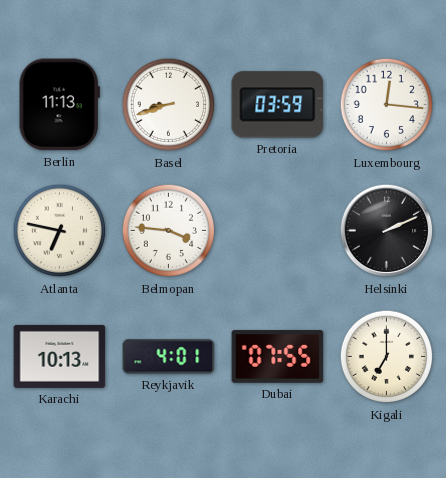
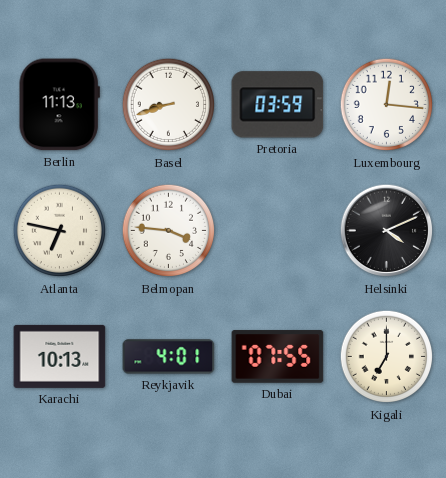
Helsinki: 2:11 -> 4:11
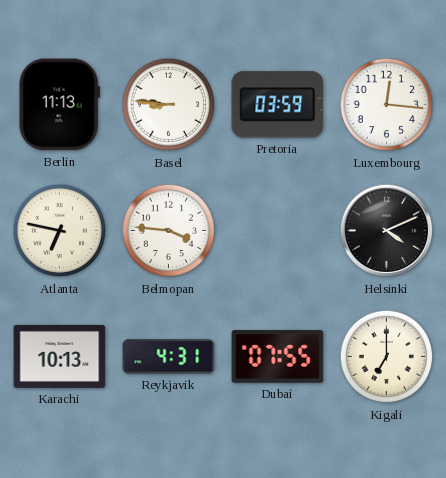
Basel: 8:42 -> 8:46
Reykjavik: 4:01 -> 4:31
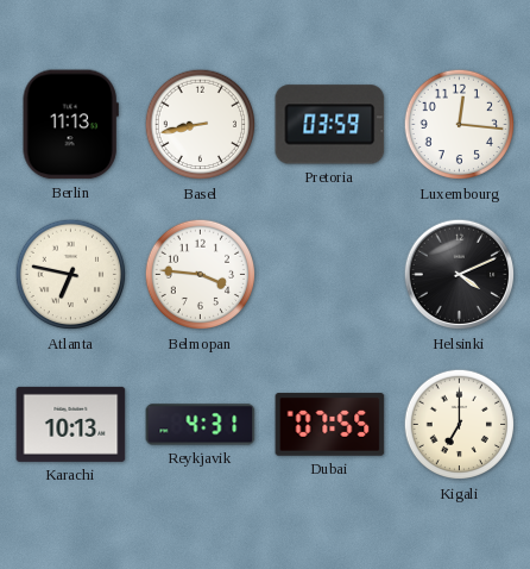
Basel: 8:46 -> 8:43
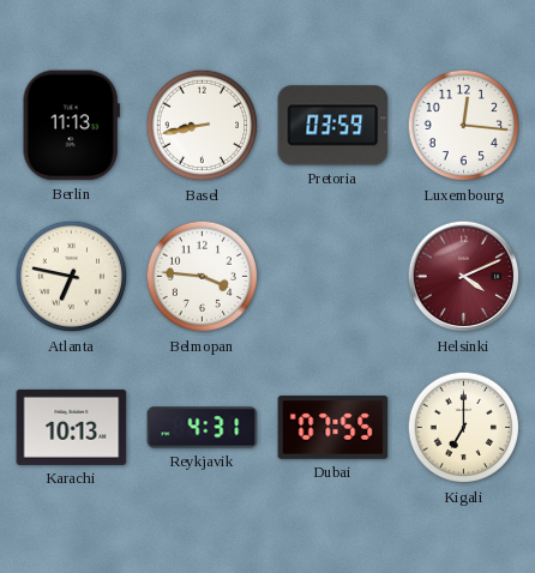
Helsinki dial: black -> burgundy
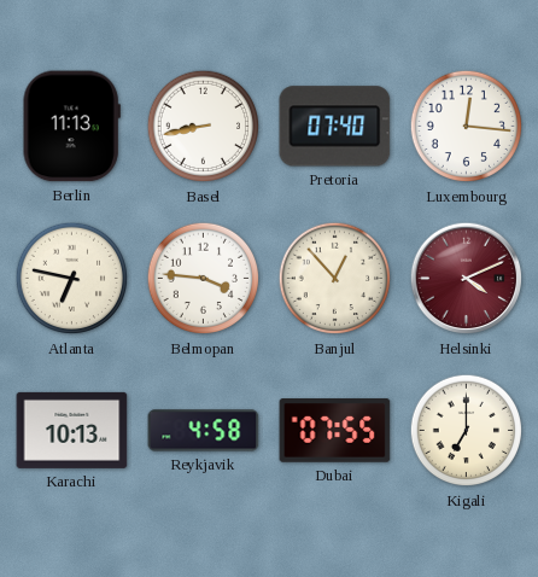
Pretoria: 03:59 -> 07:40
Banjul: none -> 12:53
Reykjavik: 4:31 -> 4:58
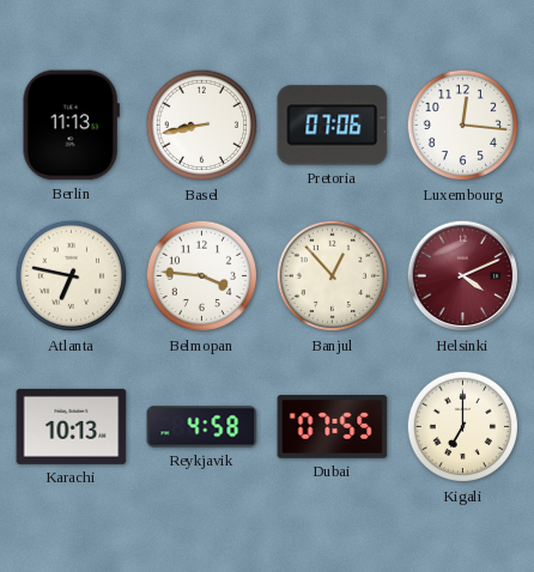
Pretoria: 07:40 -> 07:06
